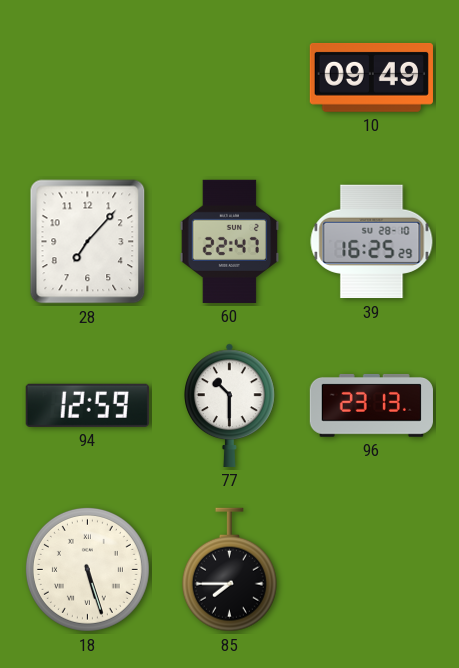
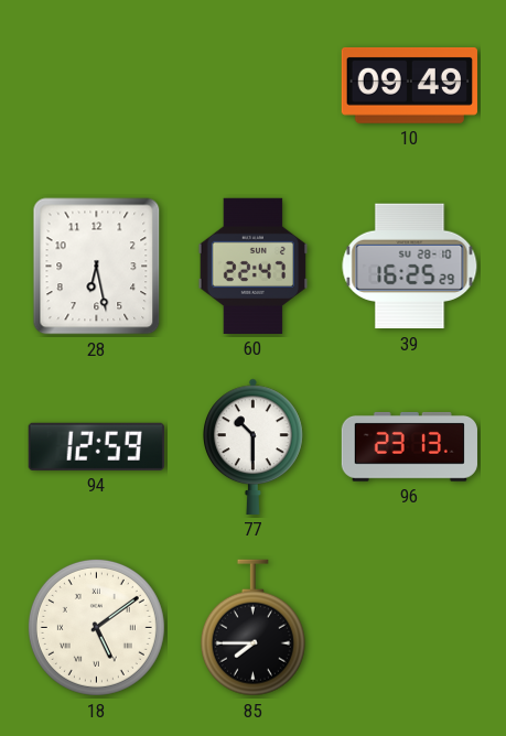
28: 7:07 -> 6:28
18: 5:27 -> 5:09
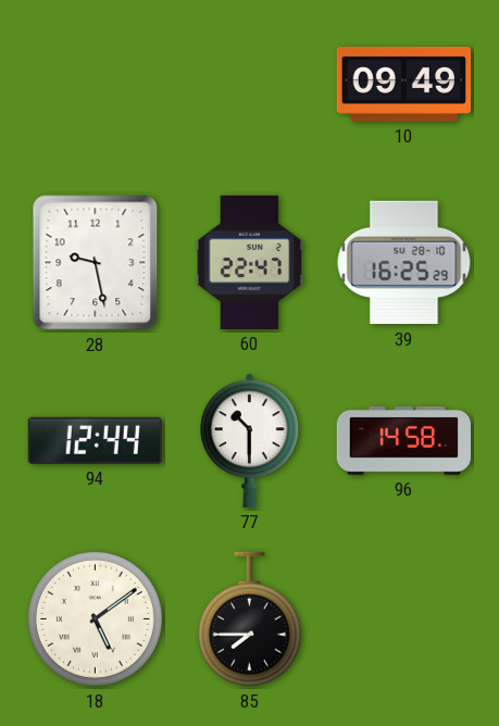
28: 6:28 -> 9:28
94: 12:59 -> 12:44
96: 23:13 -> 14:58
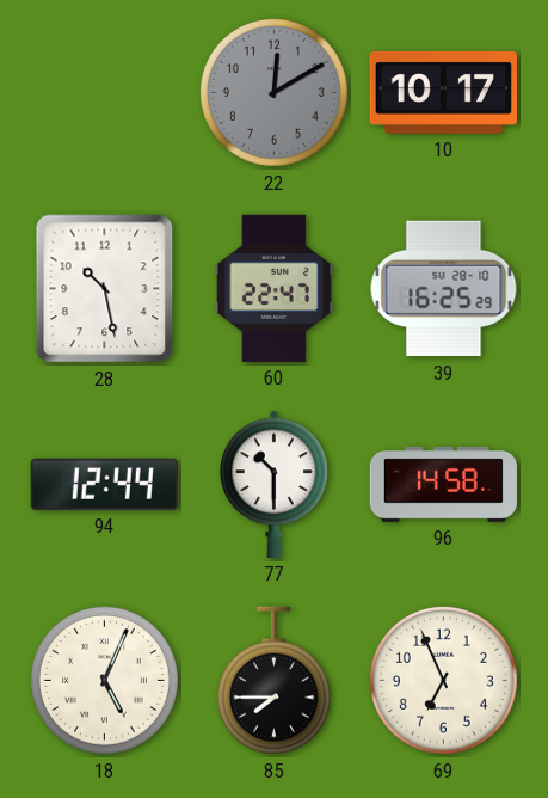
22: none -> 12:10
10: 09:49 -> 10:17
28: 9:28 -> 10:28
18: 5:09 -> 5:04
69: none -> 6:56
